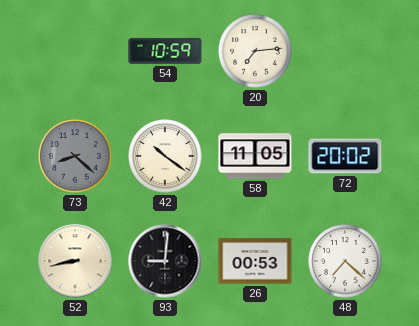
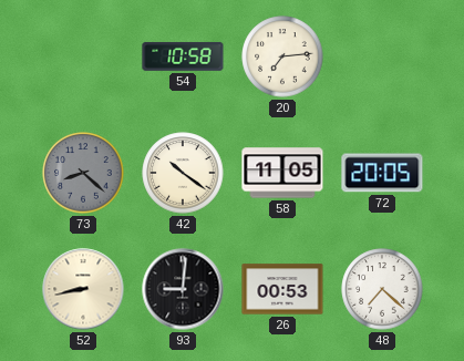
54: 10:59 -> 10:58
72: 20:02 -> 20:05
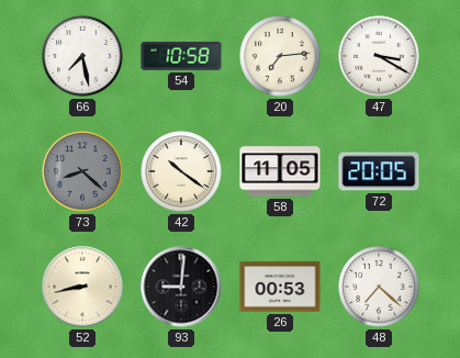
66: none -> 7:28
47: none -> 3:20
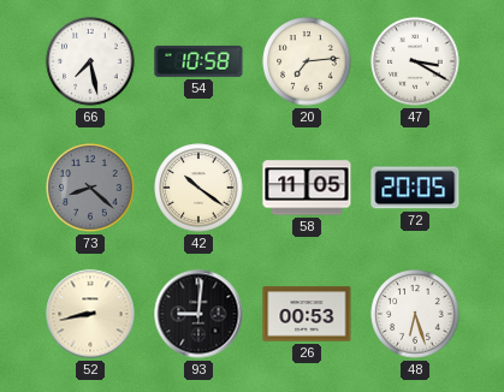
48: 7:22 -> 6:27
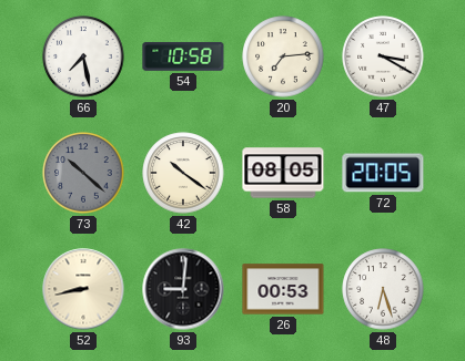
73: 8:22 -> 10:22
58: 11:05 -> 08:05
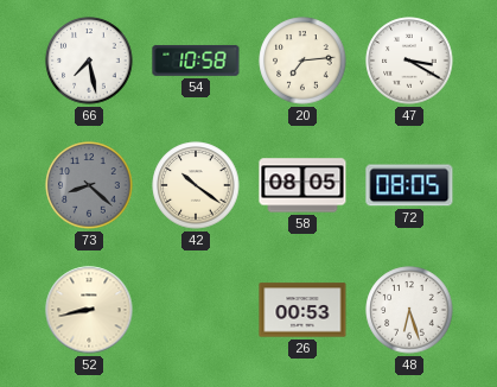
73: 10:22 -> 8:22
72: 20:05 -> 08:05
93: 9:01 -> none
